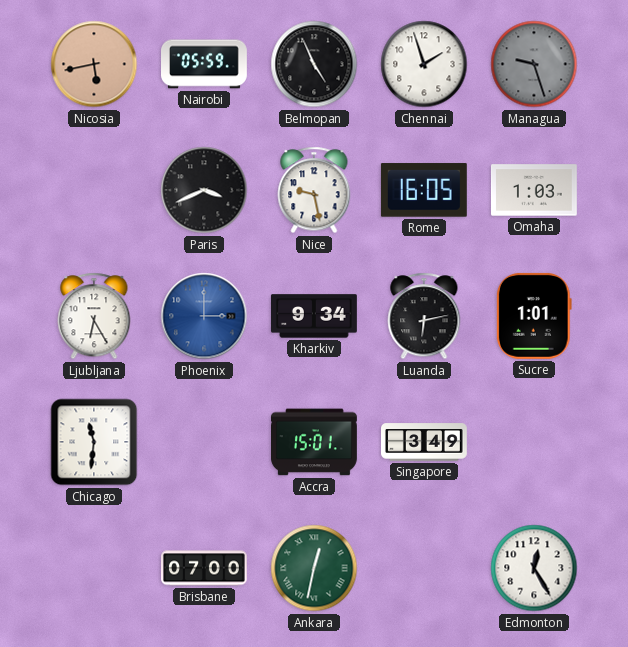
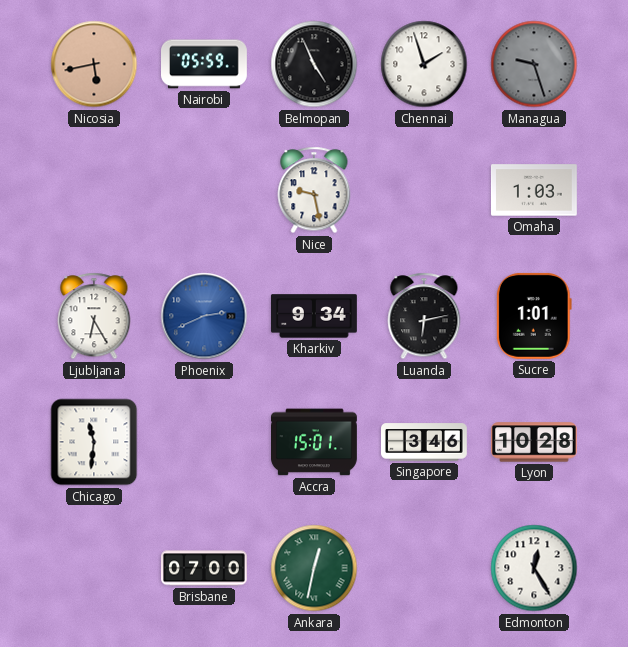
Paris: 3:41 -> none
Rome: 16:05 -> none
Phoenix: 3:00 -> 2:41
Singapore: 3:49 -> 3:46
Lyon: none -> 10:28
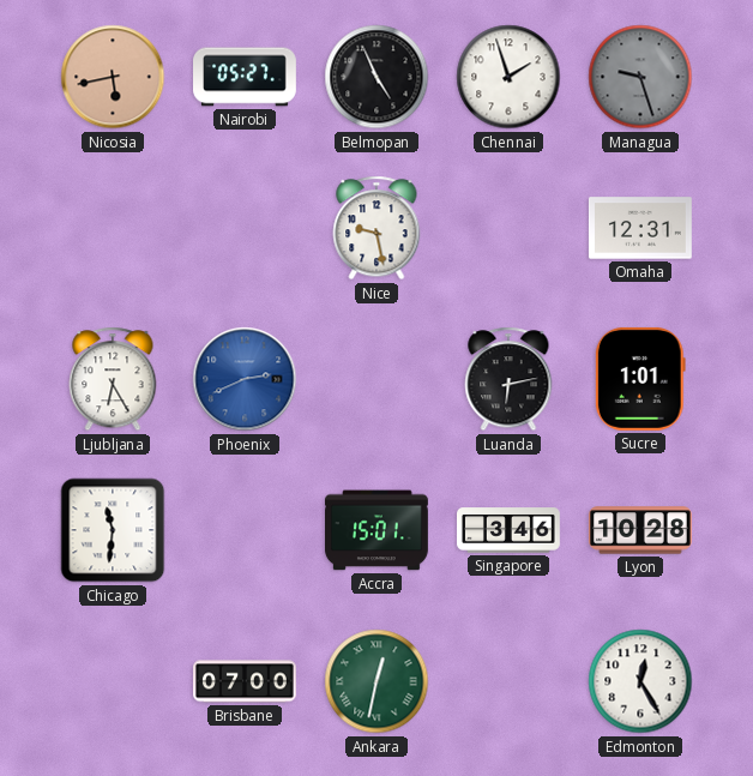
Nairobi: 05:59 -> 05:27
Omaha: 1:03 -> 12:31
Kharkiv: 9:34 -> none
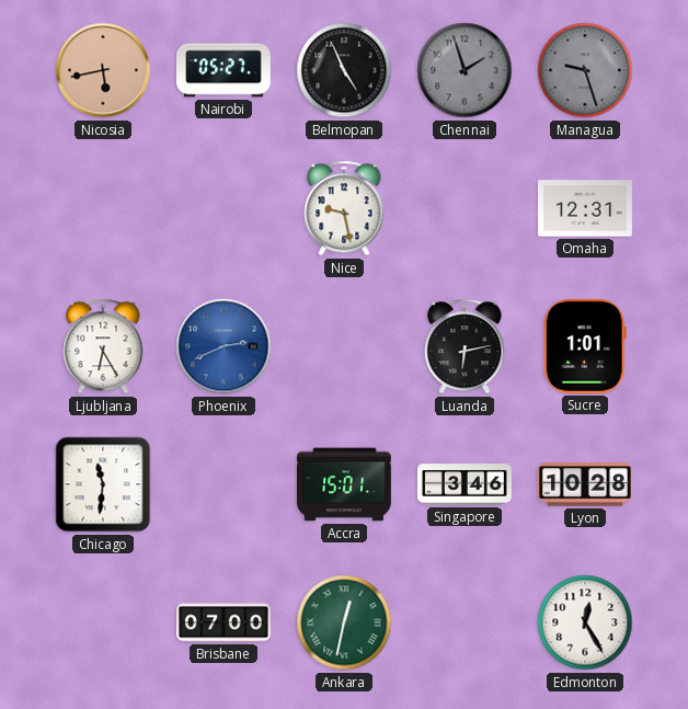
Chennai dial: white -> grey
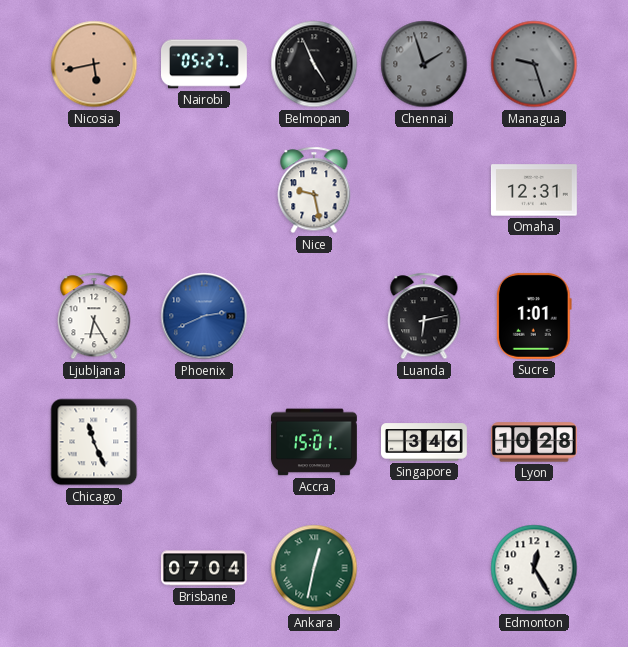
Chicago: 11:31 -> 11:26
Brisbane: 07:00 -> 07:04
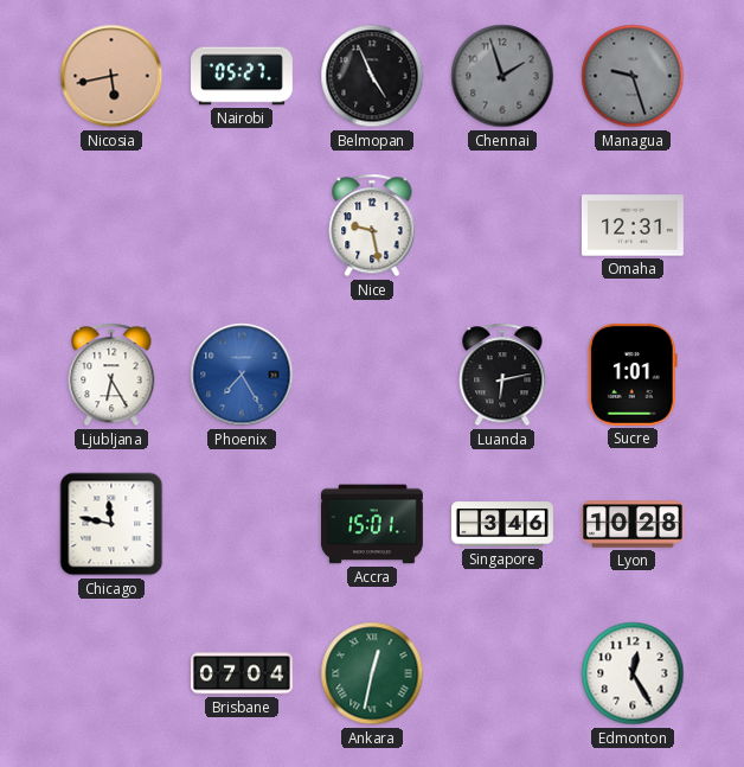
Phoenix: 2:41 -> 7:25
Chicago: 11:26 -> 11:47
